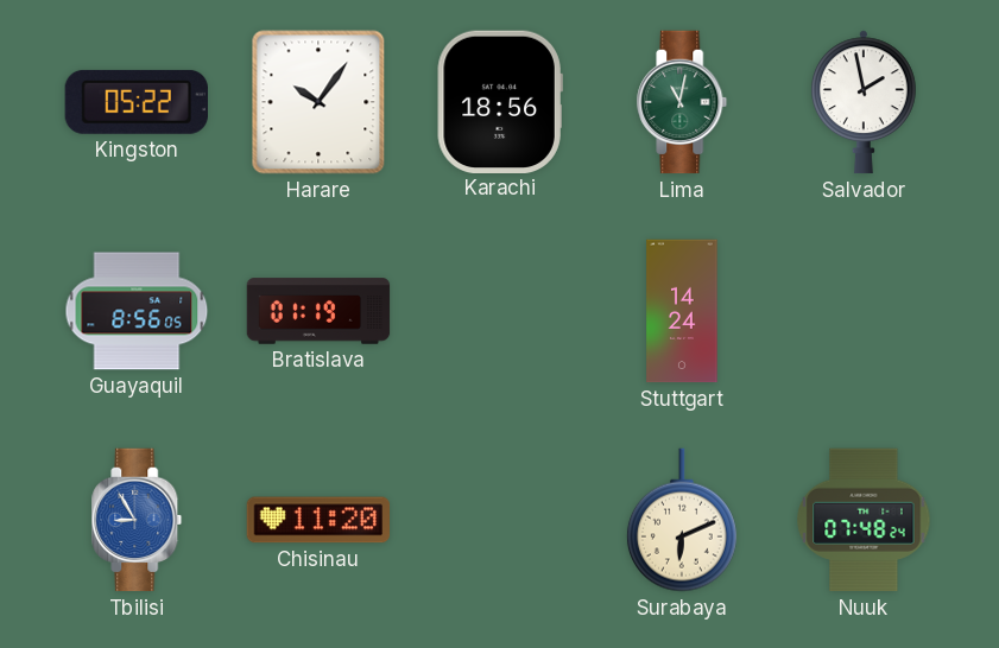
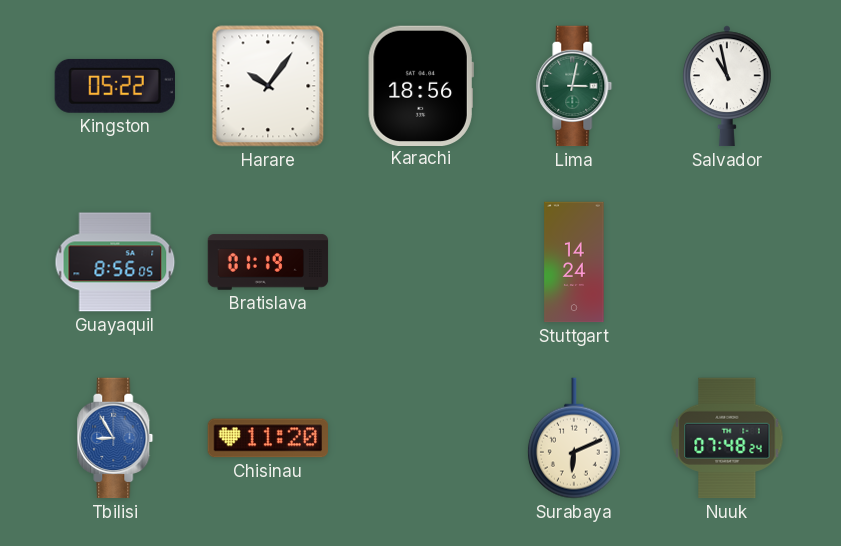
Lima: 11:02 -> 3:02
Salvador: 1:58 -> 10:58
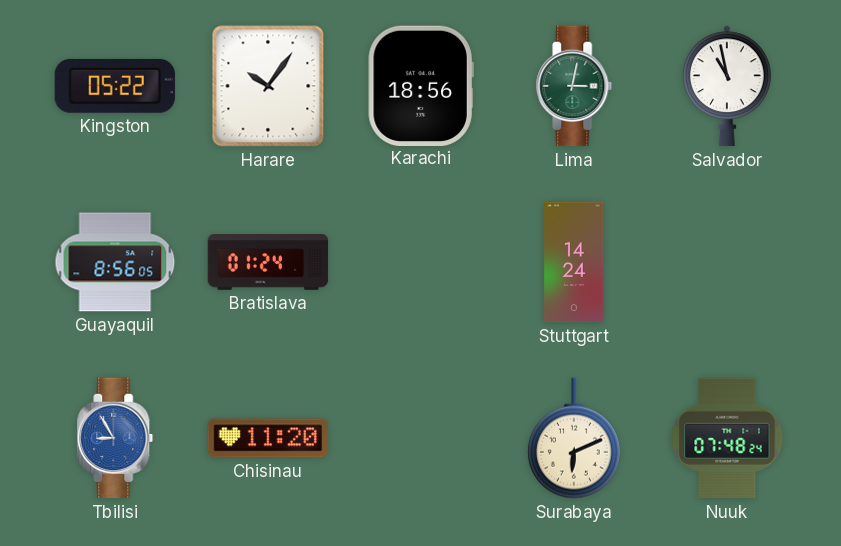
Bratislava: 01:19 -> 01:24
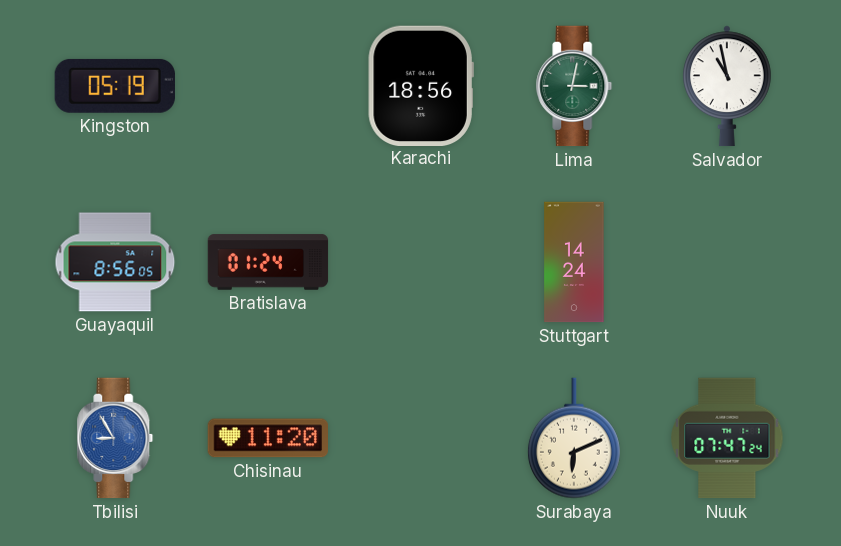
Kingston: 05:22 -> 05:19
Harare: 10:06 -> none
Nuuk: 07:48 -> 07:47
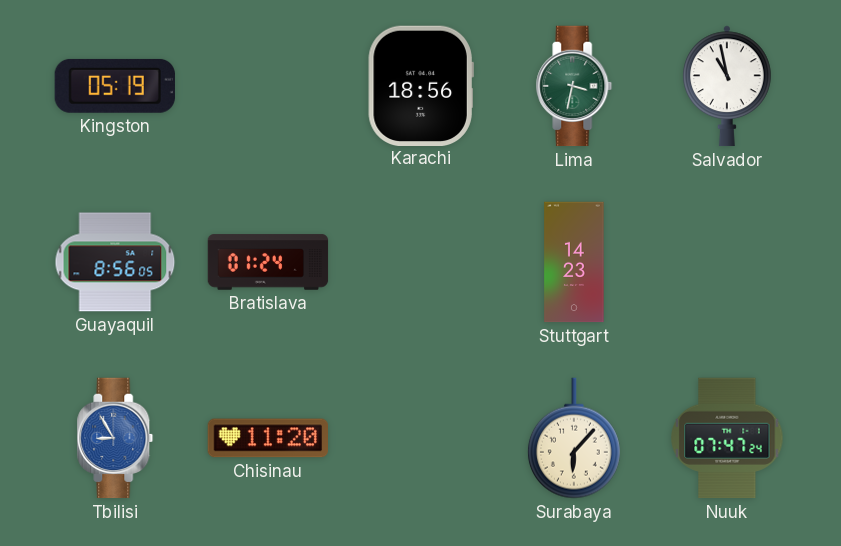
Lima: 3:02 -> 3:32
Stuttgart: 14:24 -> 14:23
Surabaya: 6:11 -> 6:07
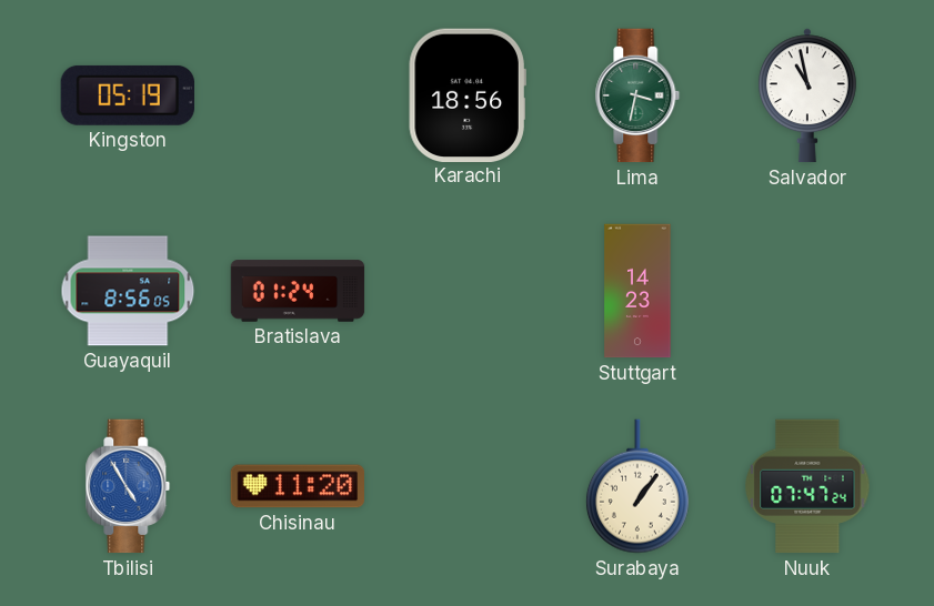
Tbilisi: 8:55 -> 4:55
Surabaya: 6:07 -> 1:06
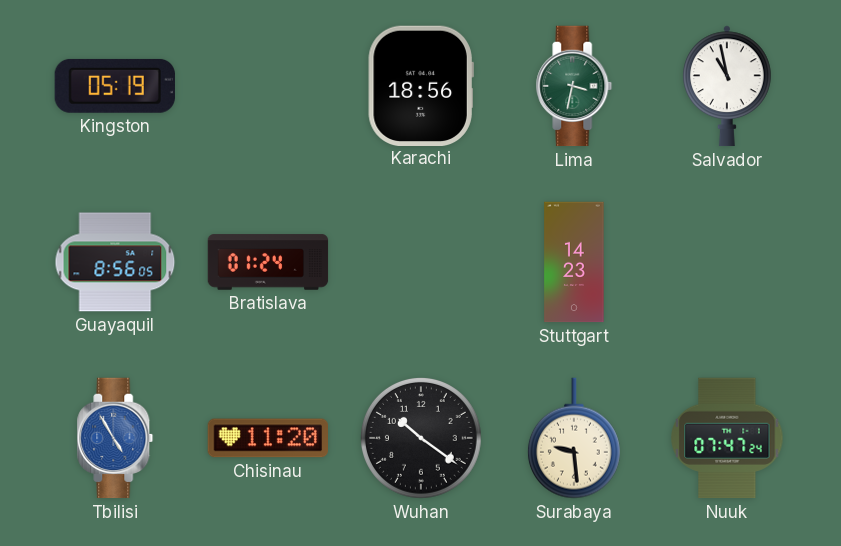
Wuhan: none -> 10:21
Surabaya: 1:06 -> 9:29
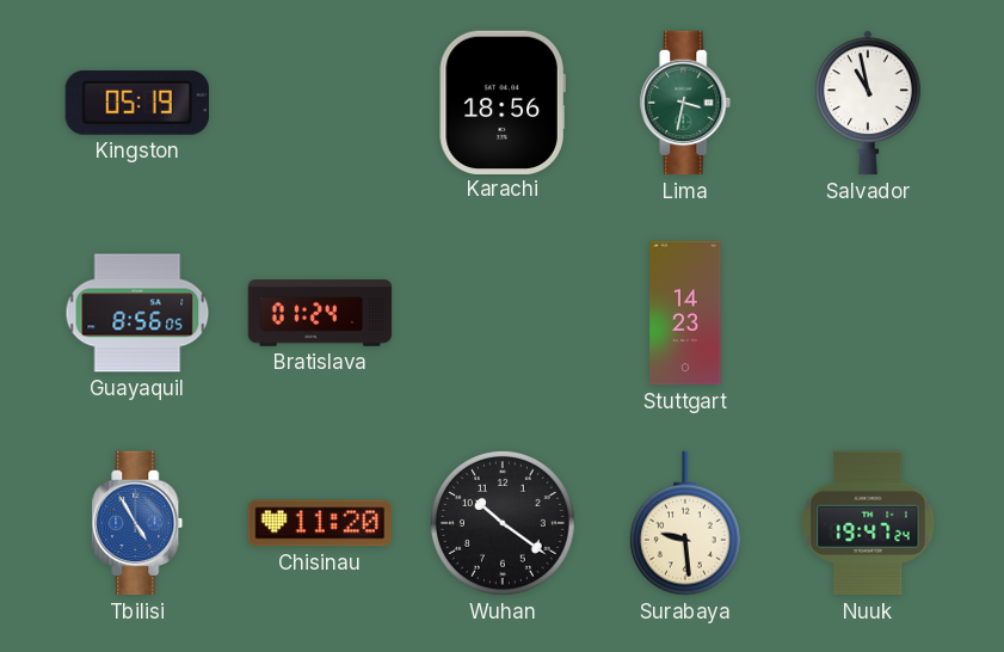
Nuuk: 07:47 -> 19:47
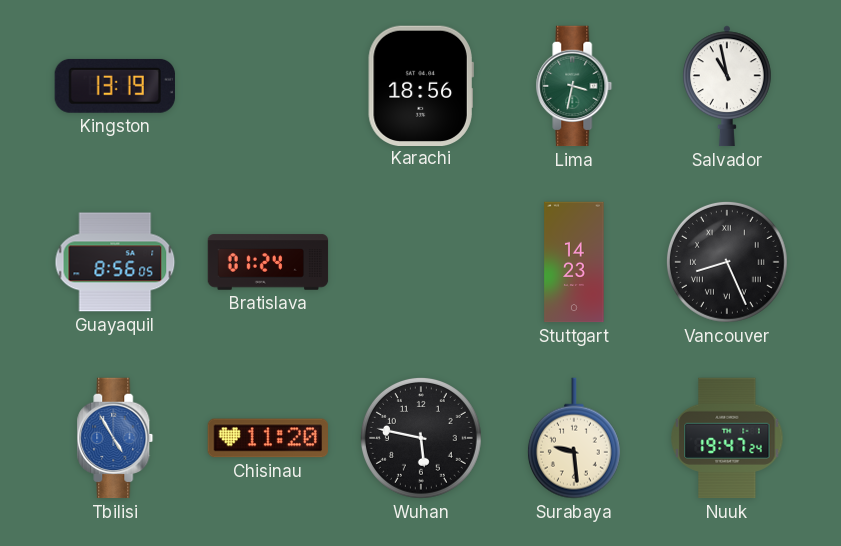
Kingston: 05:19 -> 13:19
Vancouver: none -> 8:26
Wuhan: 10:21 -> 5:47
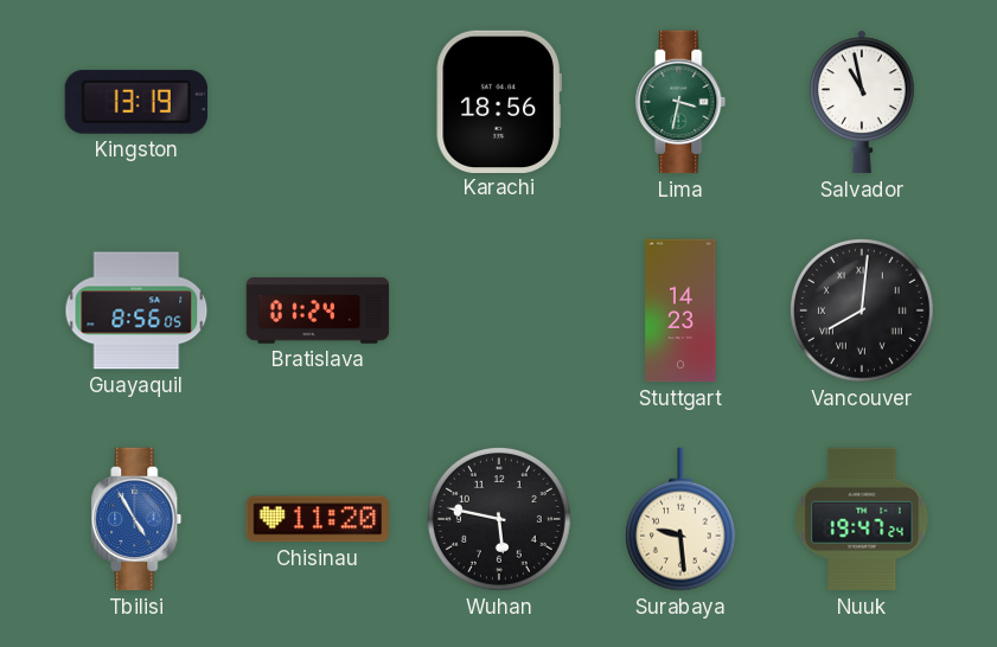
Vancouver: 8:26 -> 8:01
